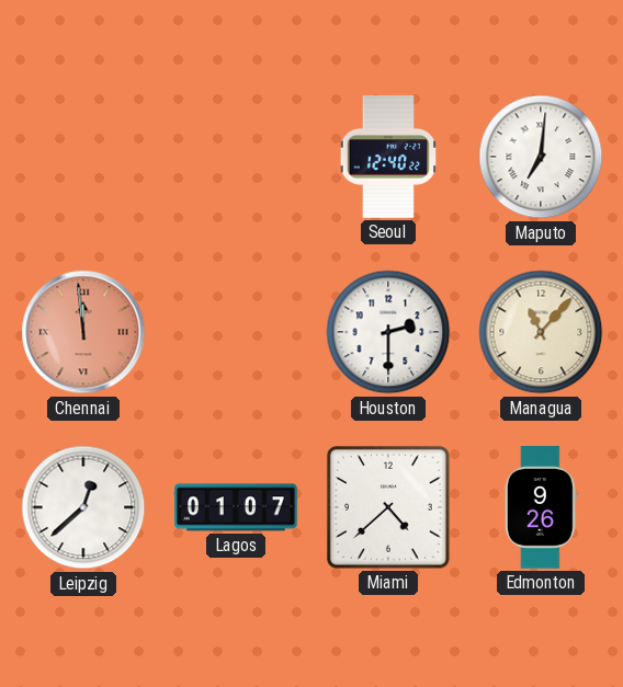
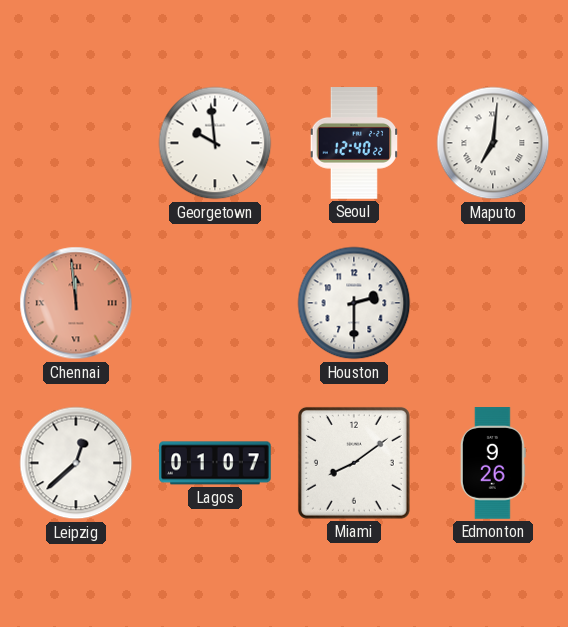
Georgetown: none -> 9:59
Managua: 11:07 -> none
Miami: 4:38 -> 8:09
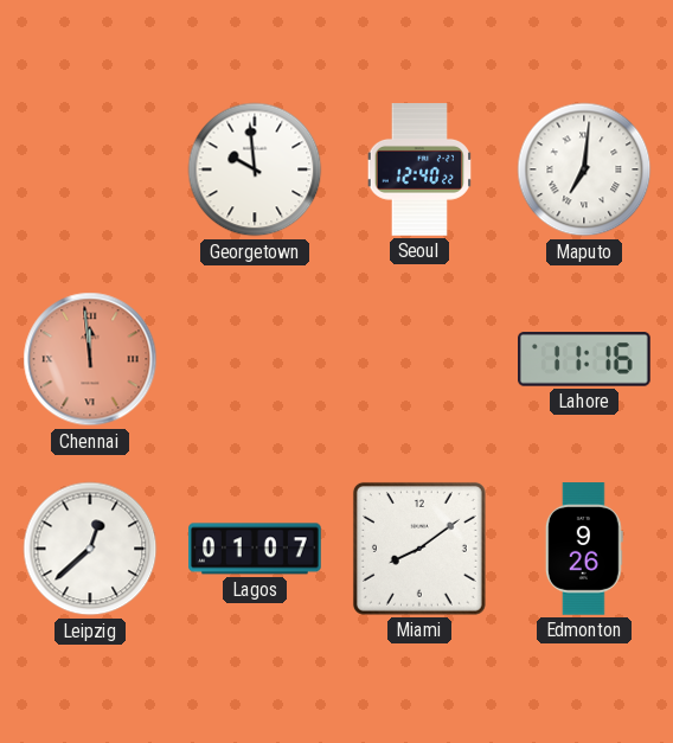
Houston: 2:30 -> none
Lahore: none -> 11:16
